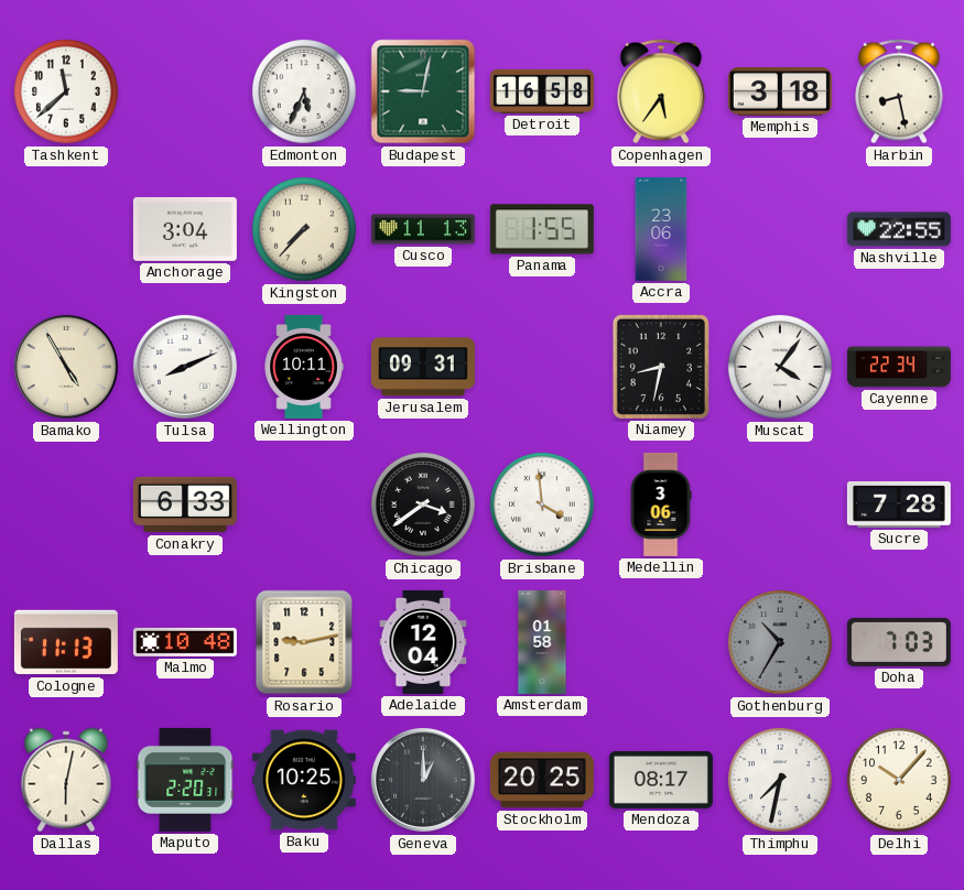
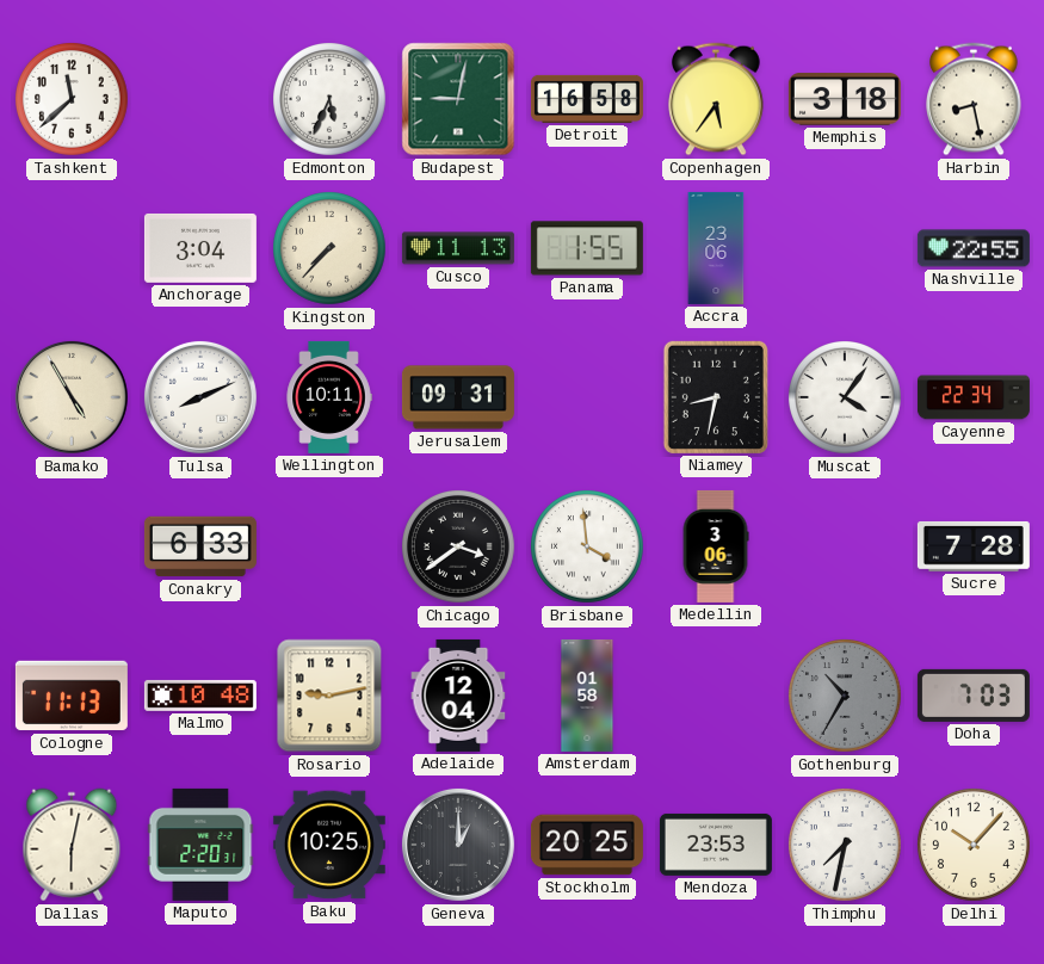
Mendoza: 08:17 -> 23:53
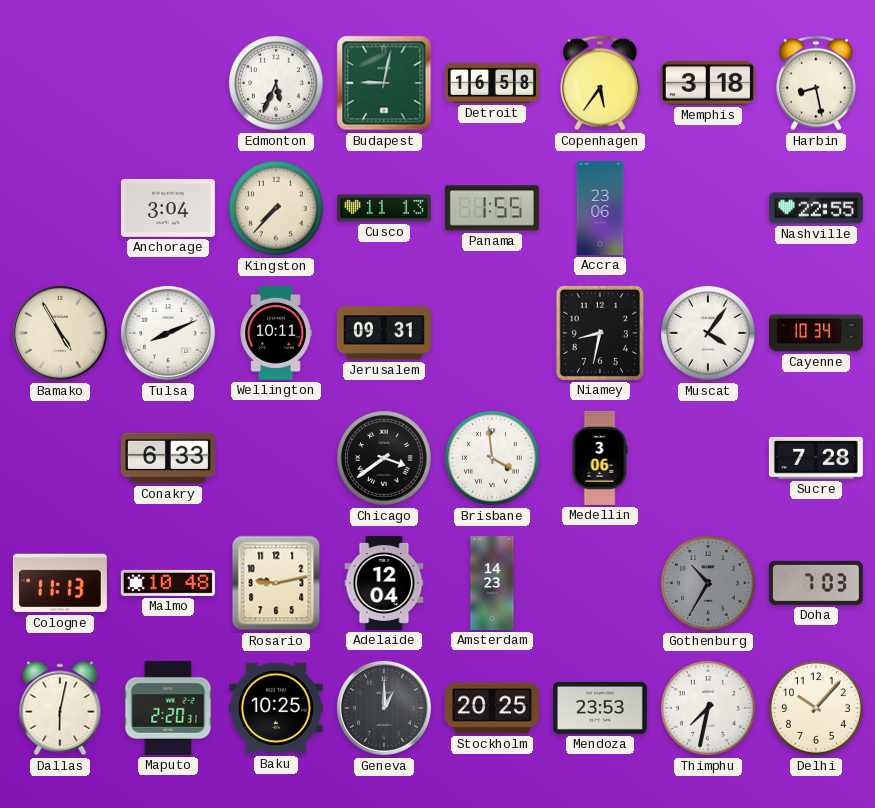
Tashkent: 11:38 -> none
Cayenne: 22:34 -> 10:34
Amsterdam: 01:58 -> 14:23
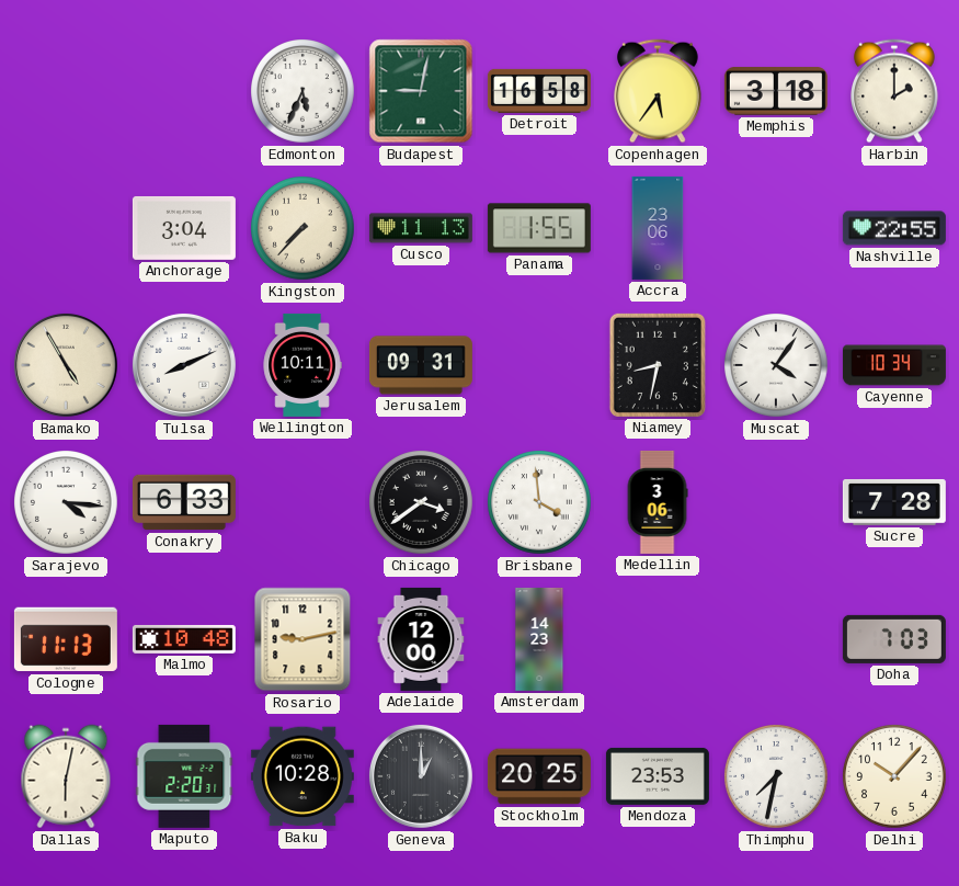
Harbin: 8:28 -> 2:00
Sarajevo: none -> 4:16
Adelaide: 12:04 -> 12:00
Gothenburg: 10:35 -> none
Baku: 10:25 -> 10:28
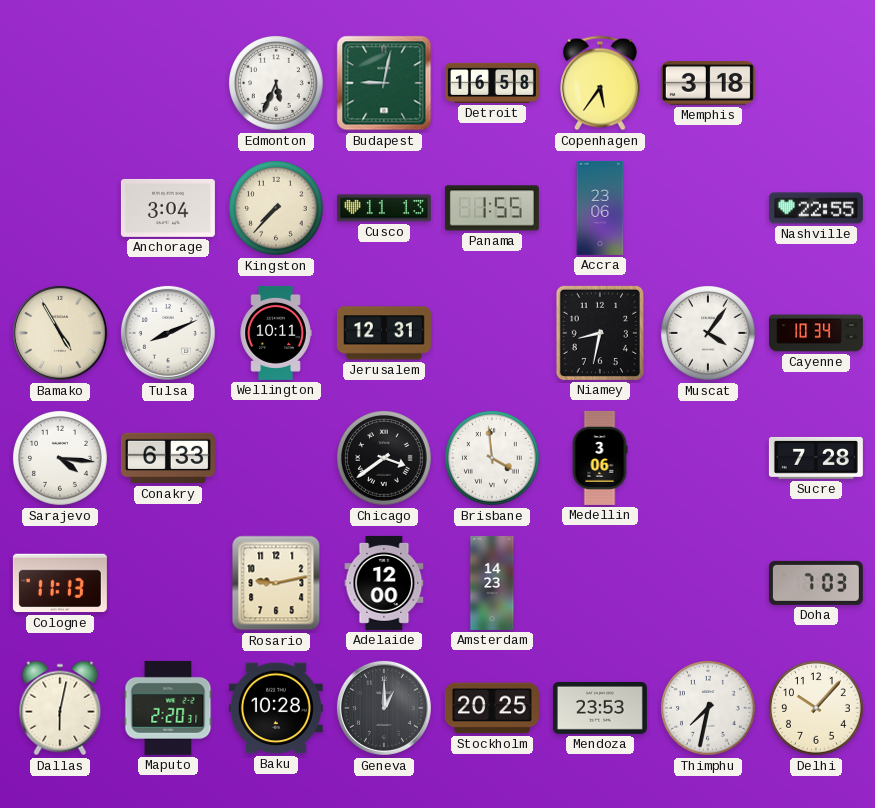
Harbin: 2:00 -> none
Jerusalem: 09:31 -> 12:31
Malmo: 10:48 -> none
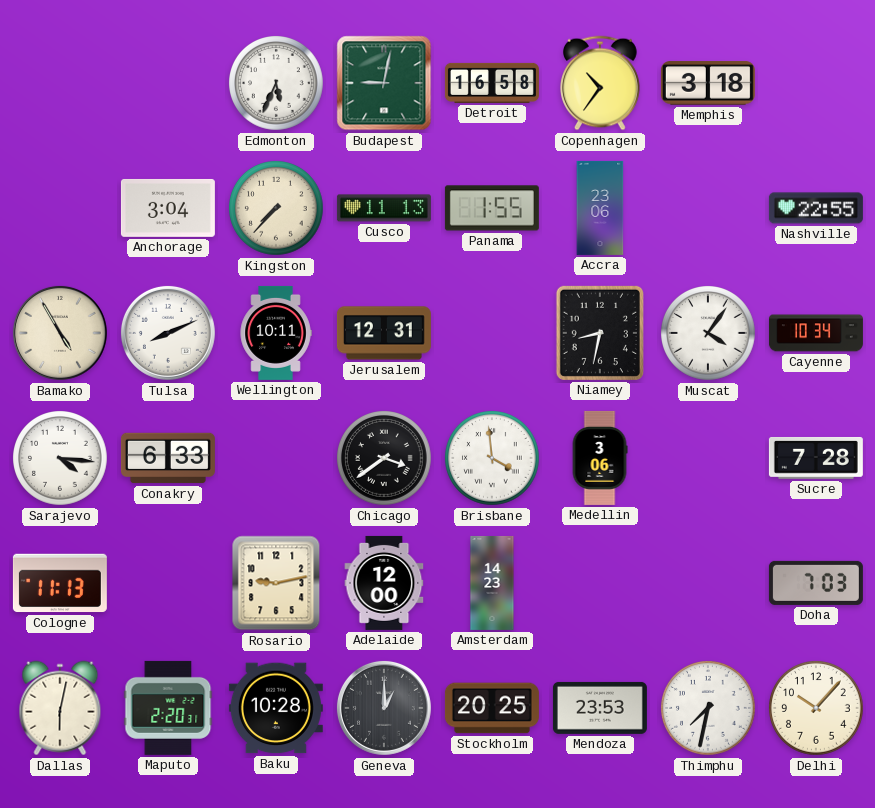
Copenhagen: 5:36 -> 10:36
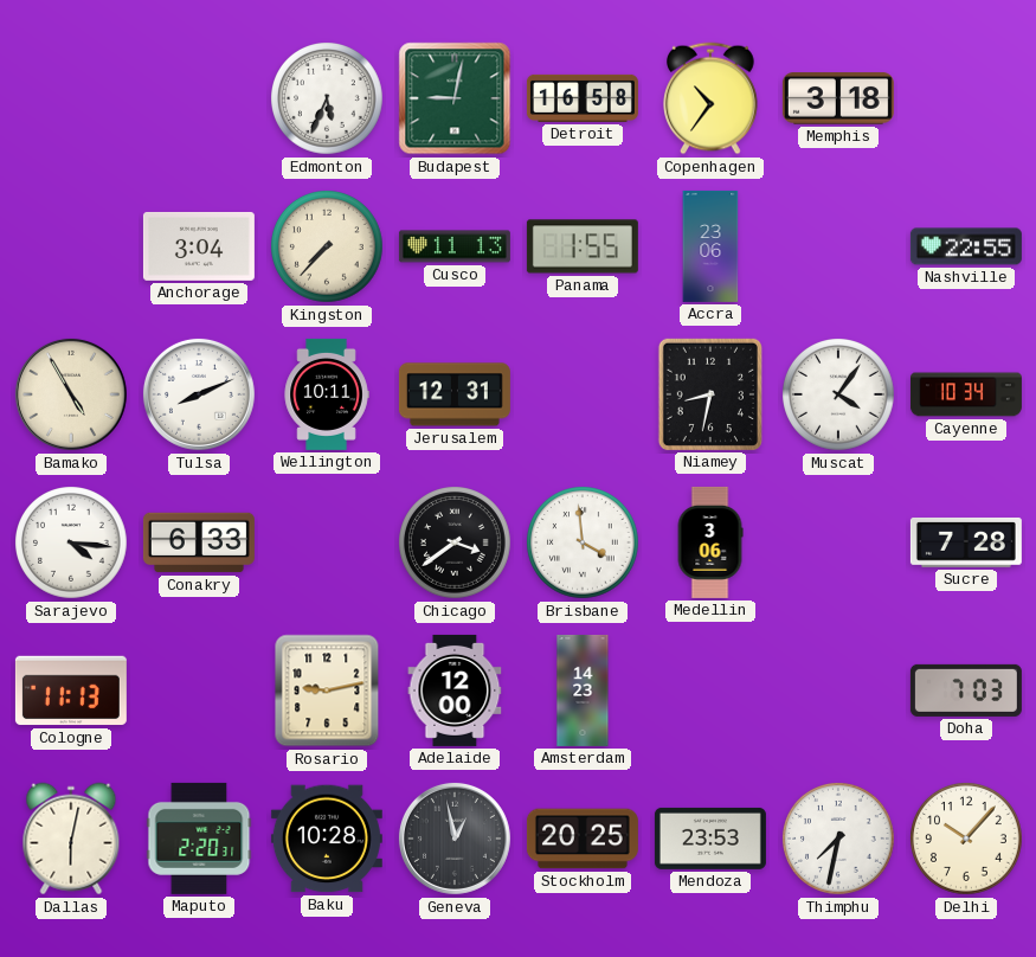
Geneva: 1:00 -> 12:58
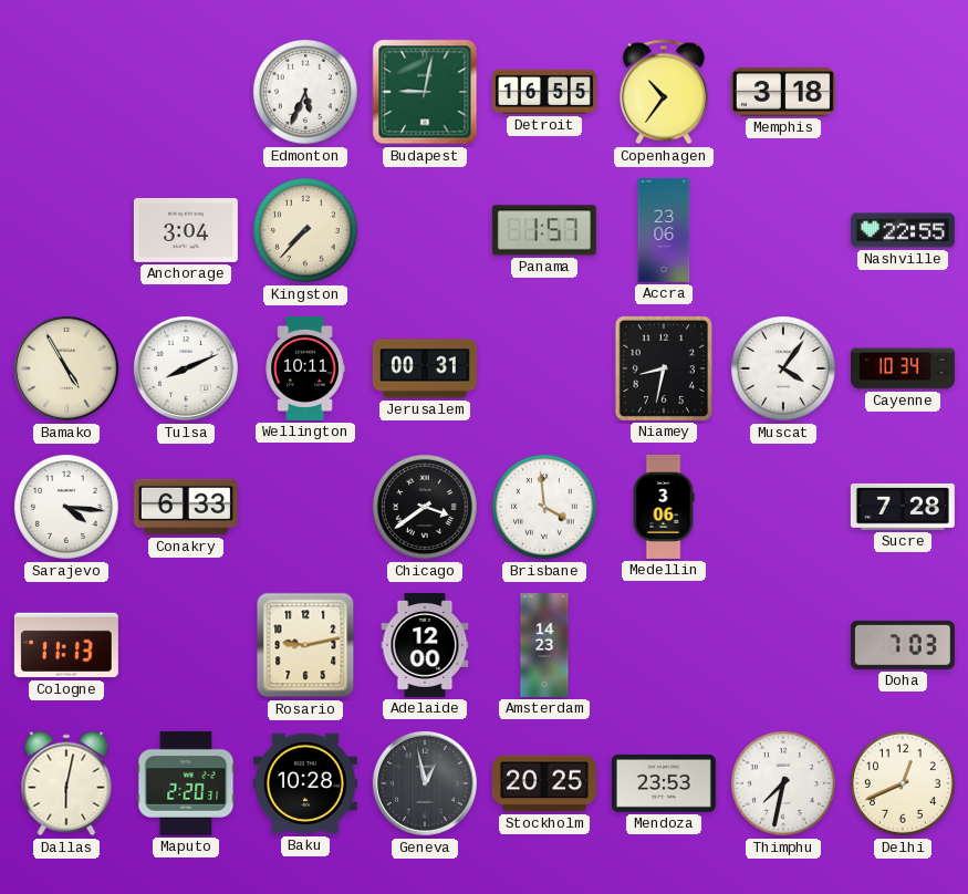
Detroit: 16:58 -> 16:55
Cusco: 11:13 -> none
Panama: 1:55 -> 1:57
Jerusalem: 12:31 -> 00:31
Delhi: 10:07 -> 12:41
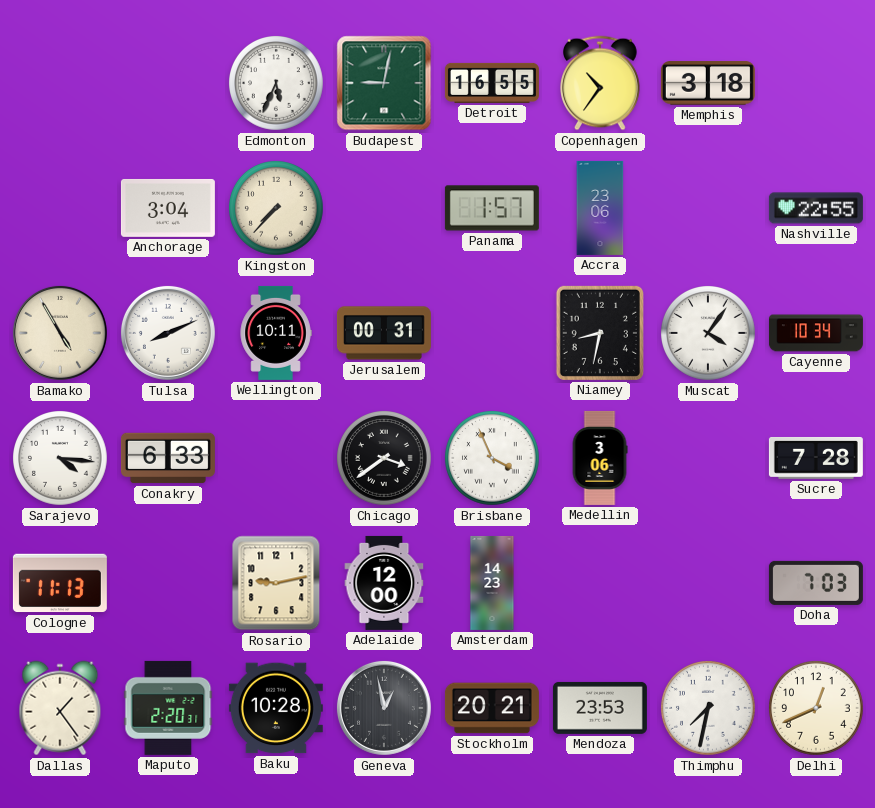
Brisbane: 3:59 -> 3:56
Dallas: 6:02 -> 1:24
Stockholm: 20:25 -> 20:21
